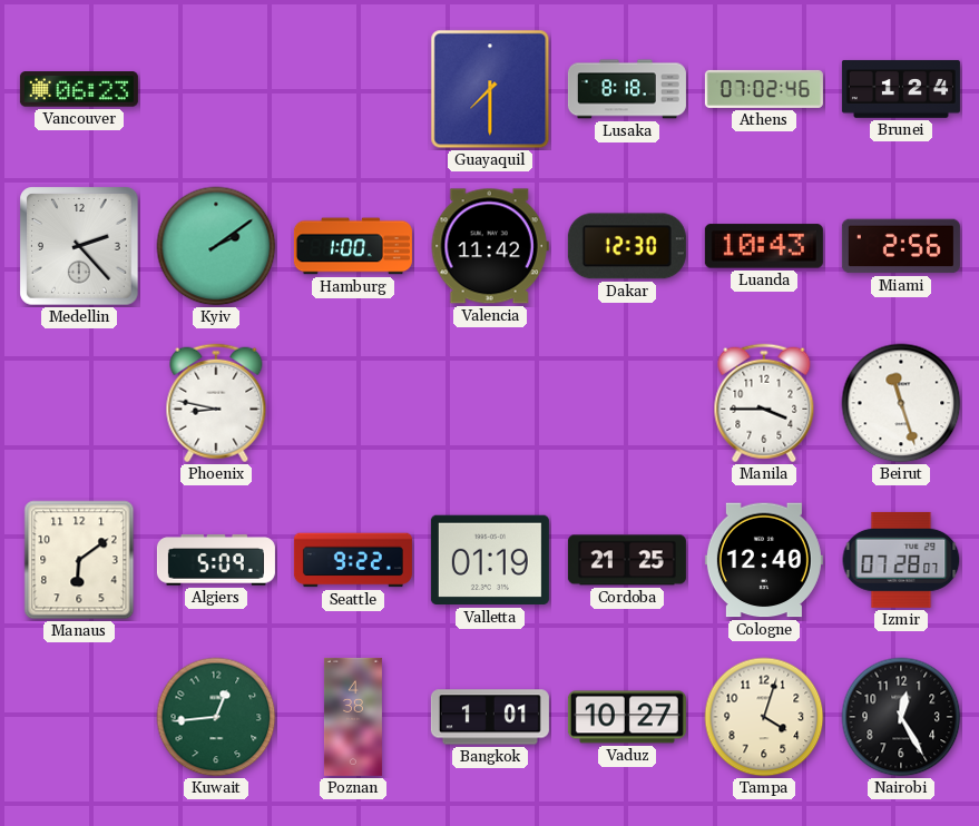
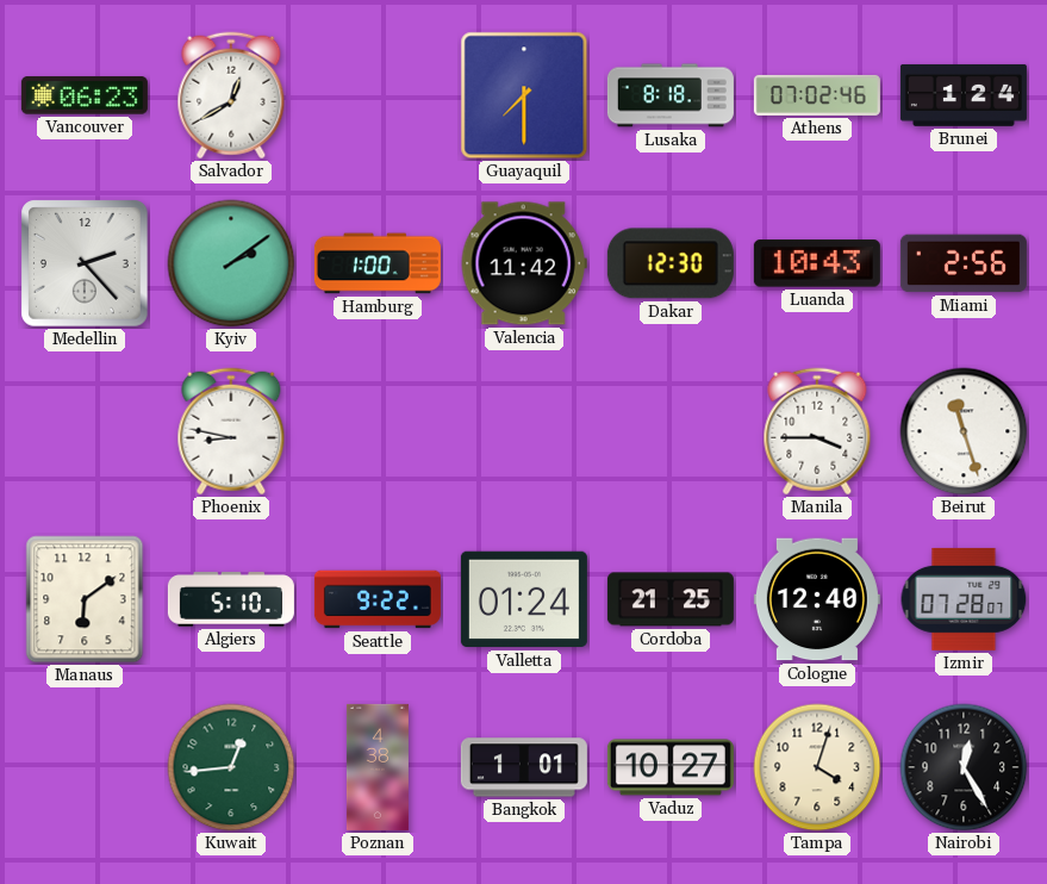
Salvador: none -> 12:40
Algiers: 5:09 -> 5:10
Valletta: 01:19 -> 01:24
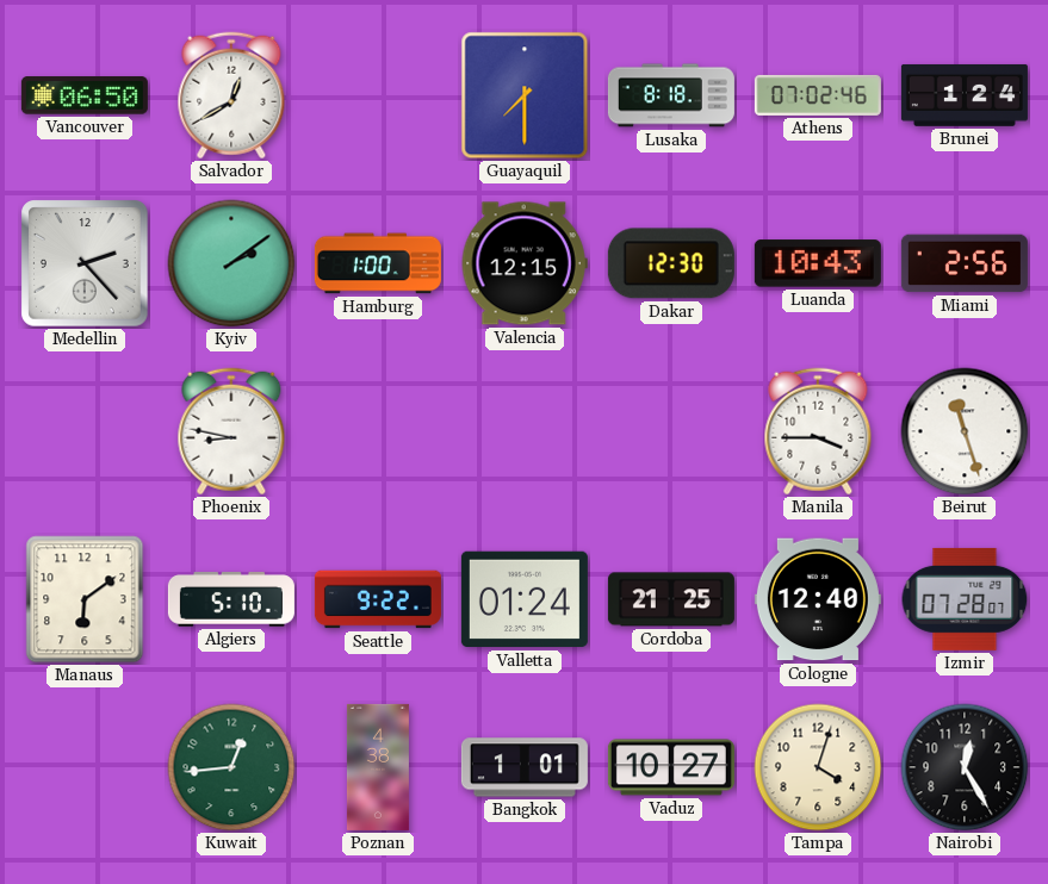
Vancouver: 06:23 -> 06:50
Valencia: 11:42 -> 12:15
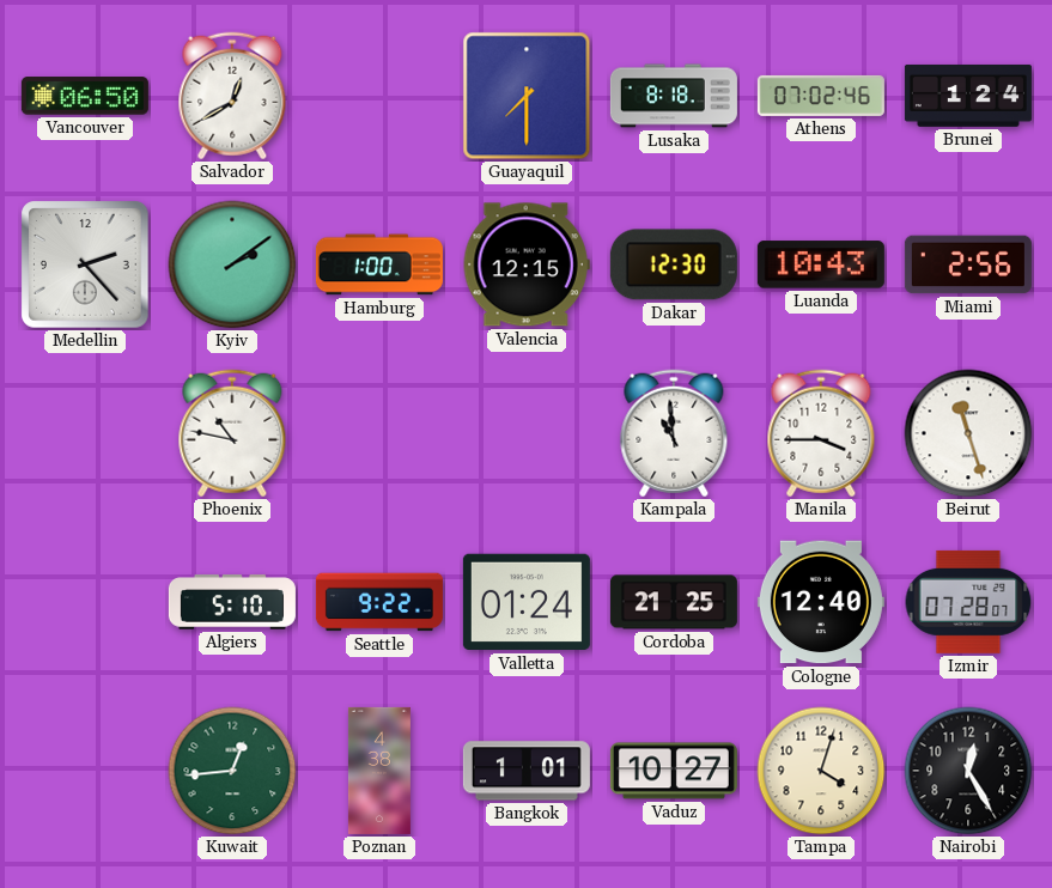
Phoenix: 8:47 -> 10:47
Kampala: none -> 10:59
Manaus: 6:09 -> none
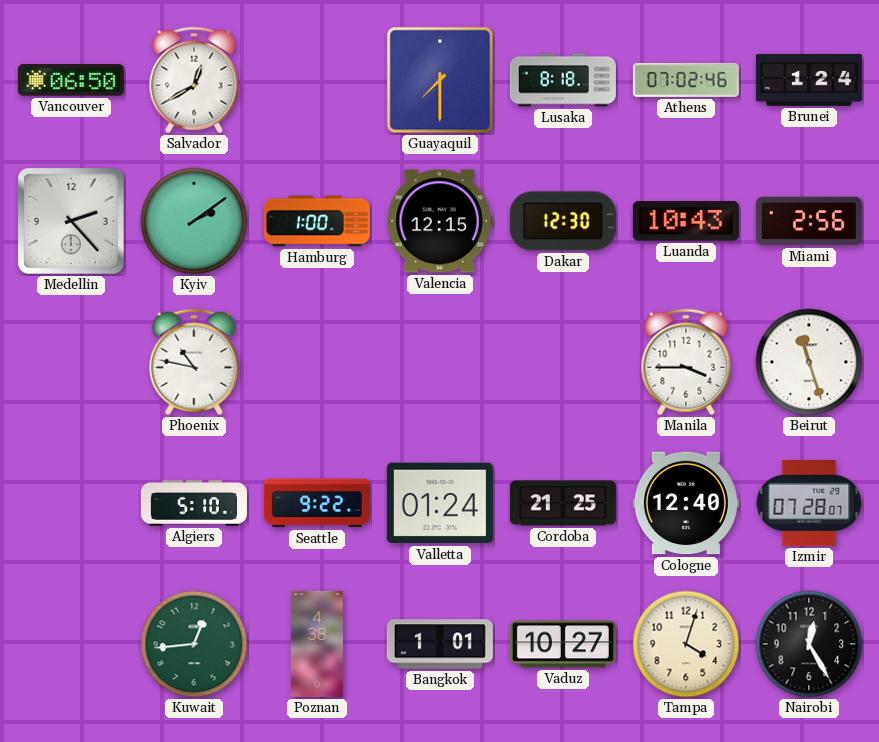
Kampala: 10:59 -> none
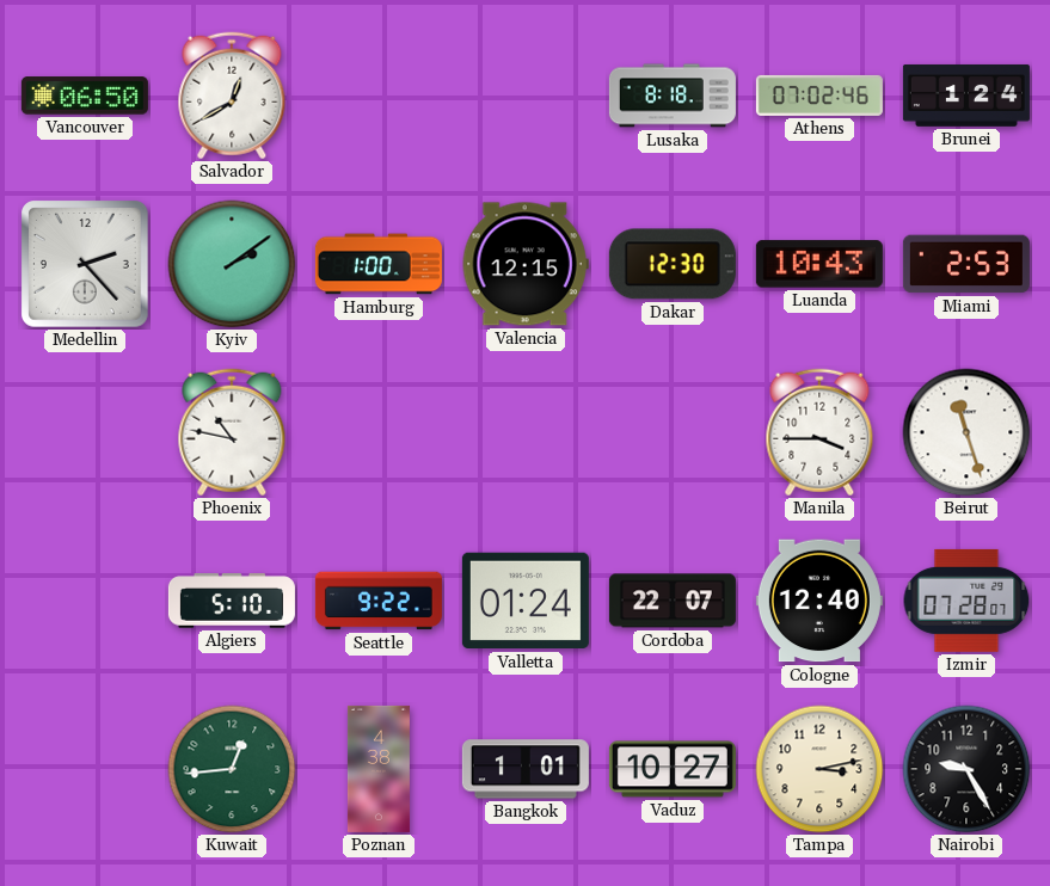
Guayaquil: 7:30 -> none
Miami: 2:56 -> 2:53
Cordoba: 21:25 -> 22:07
Tampa: 4:03 -> 3:13
Nairobi: 12:25 -> 9:25
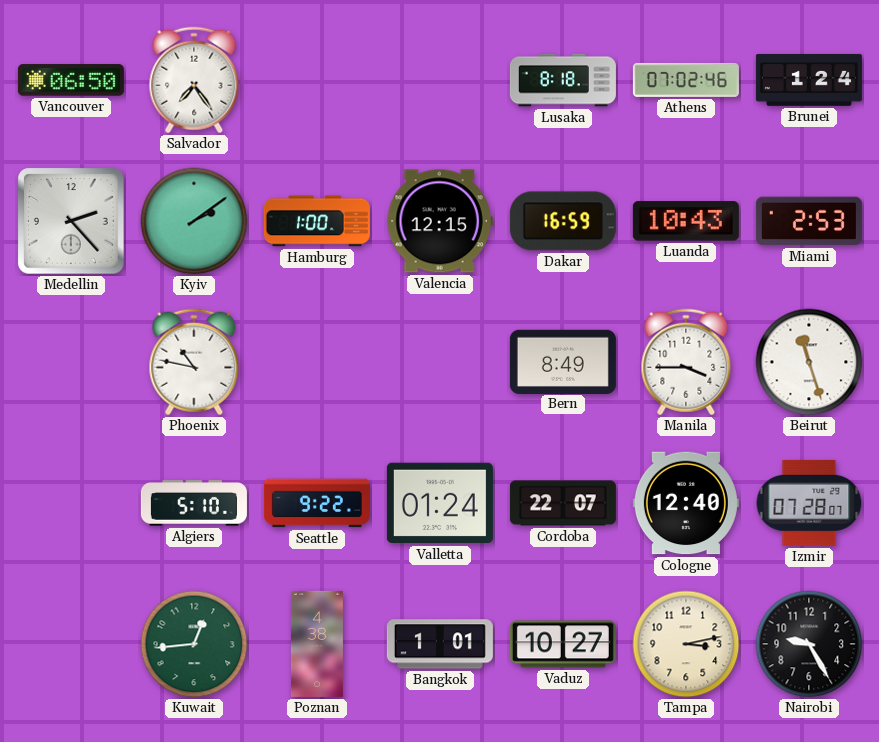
Salvador: 12:40 -> 7:24
Dakar: 12:30 -> 16:59
Bern: none -> 8:49
